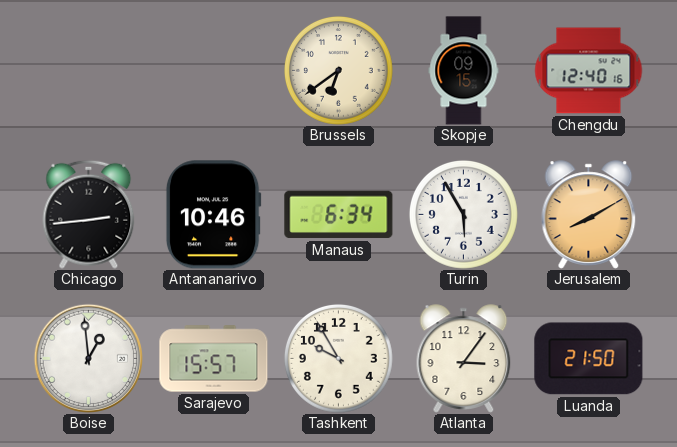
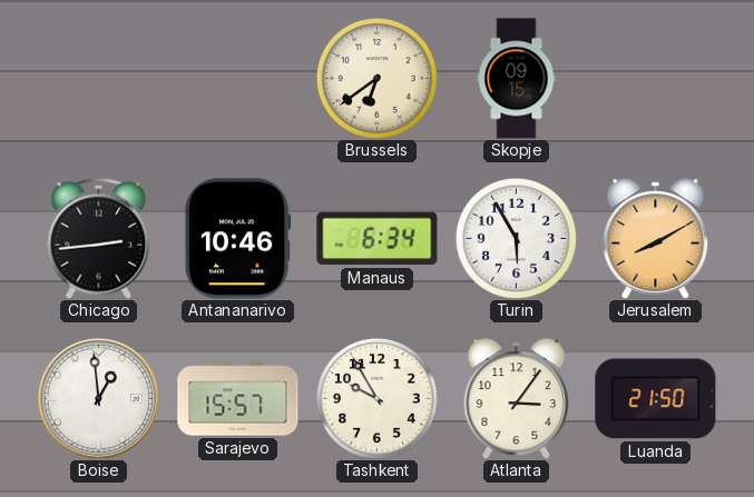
Chengdu: 12:40 -> none
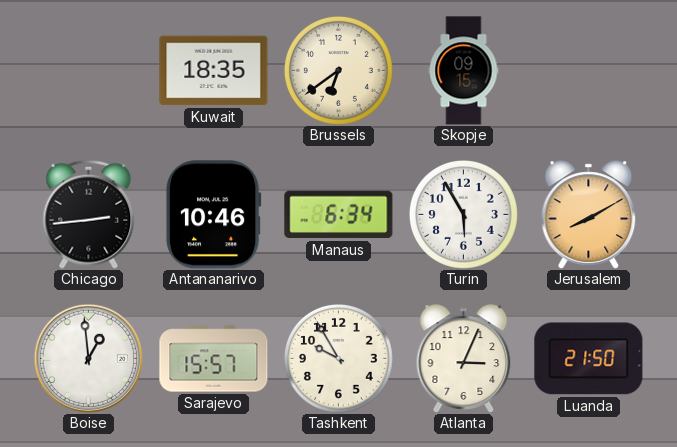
Kuwait: none -> 18:35
Atlanta: 3:06 -> 3:04
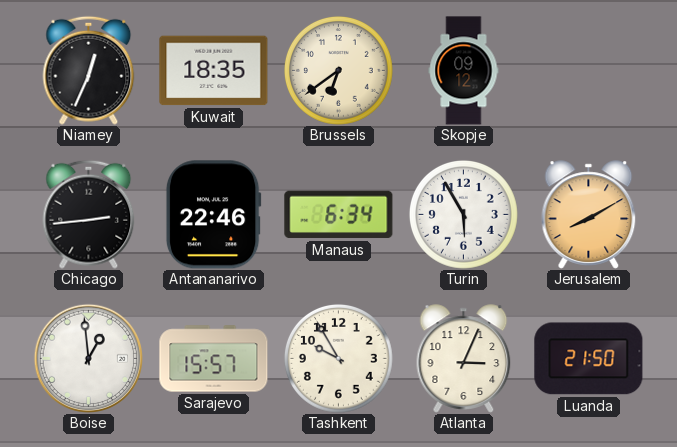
Niamey: none -> 12:34
Skopje: 09:15 -> 09:12
Antananarivo: 10:46 -> 22:46
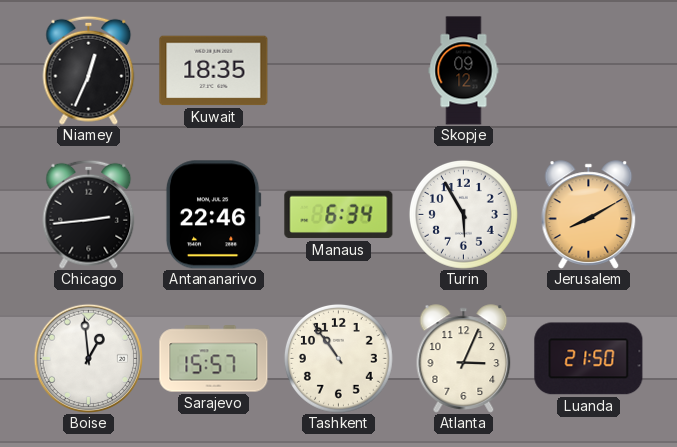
Brussels: 6:39 -> none
Tashkent: 9:55 -> 10:54
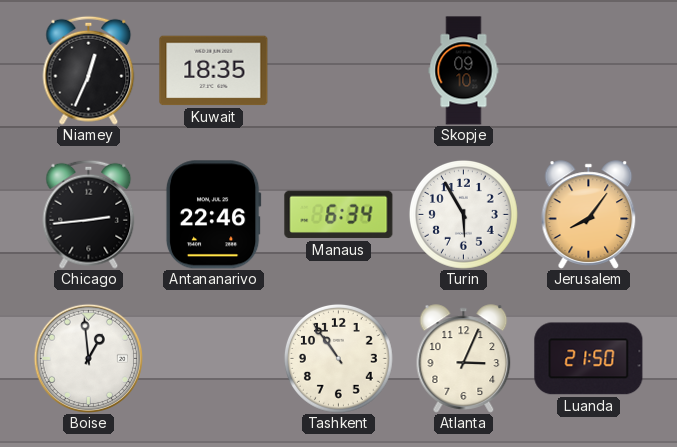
Skopje: 09:12 -> 09:10
Jerusalem: 8:10 -> 8:06
Sarajevo: 15:57 -> none
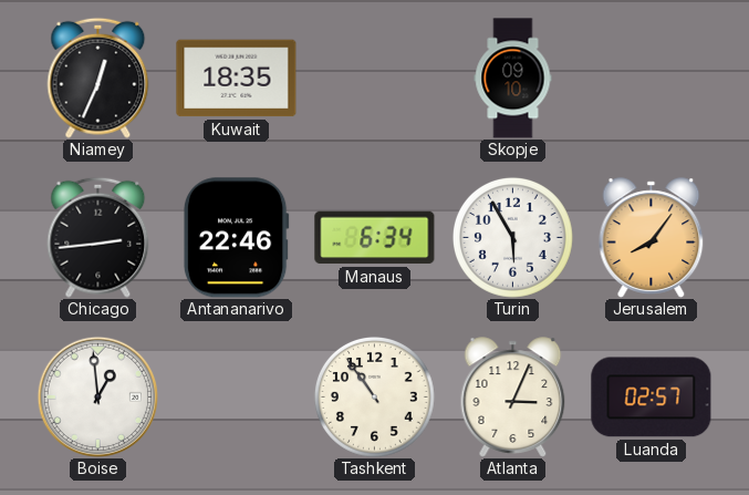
Luanda: 21:50 -> 02:57
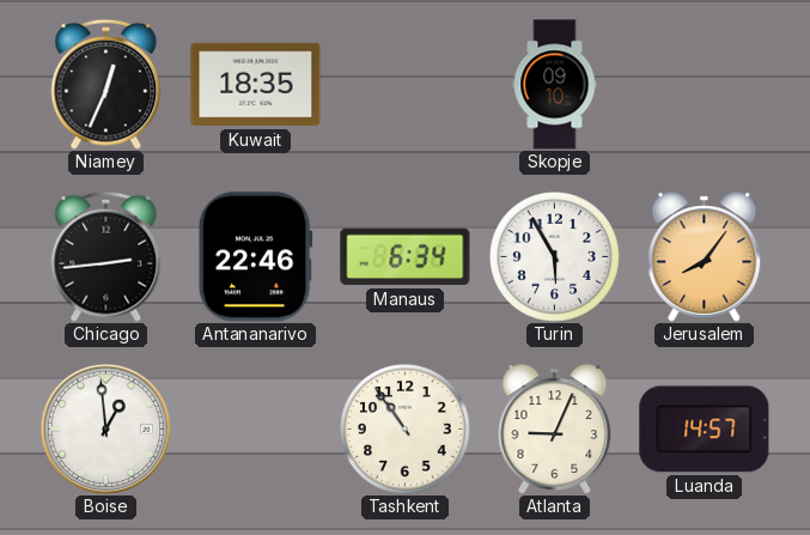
Atlanta: 3:04 -> 9:04
Luanda: 02:57 -> 14:57
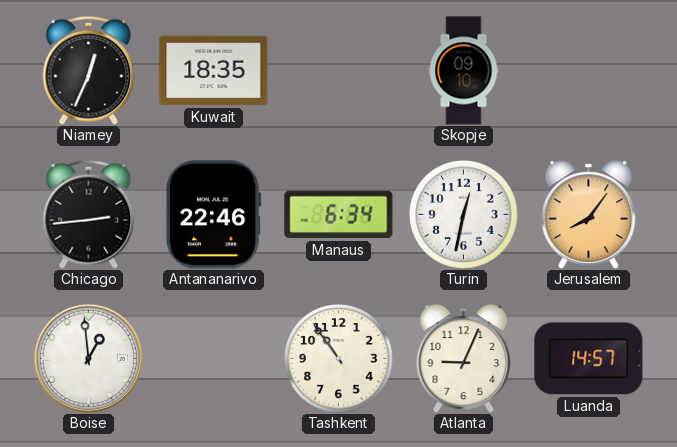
Turin: 5:55 -> 12:32
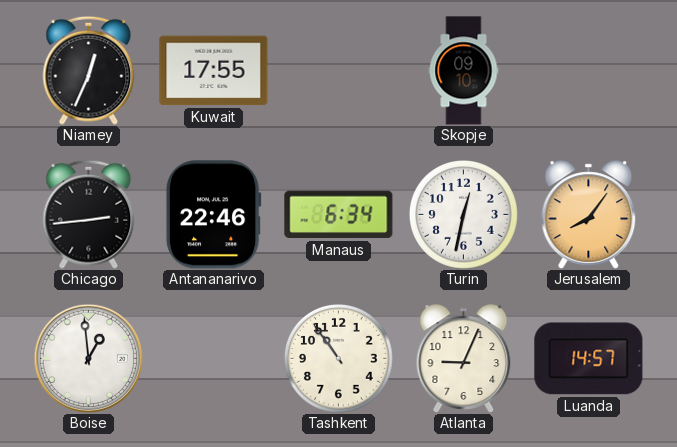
Kuwait: 18:35 -> 17:55
